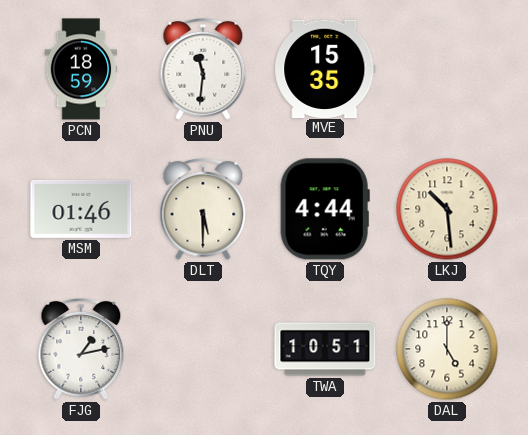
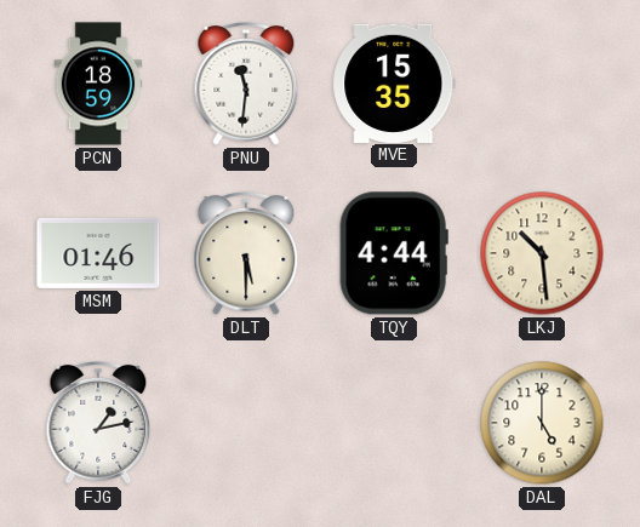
TWA: 10:51 -> none
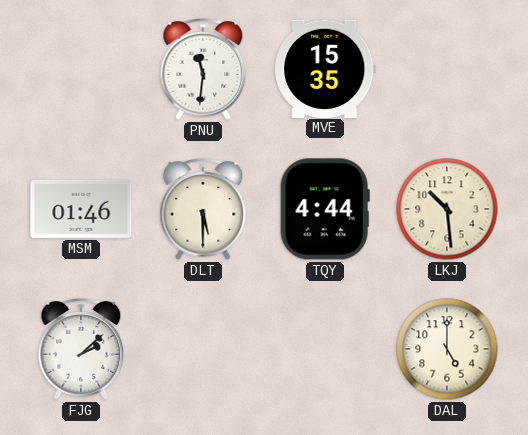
PCN: 18:59 -> none
FJG: 1:13 -> 2:08
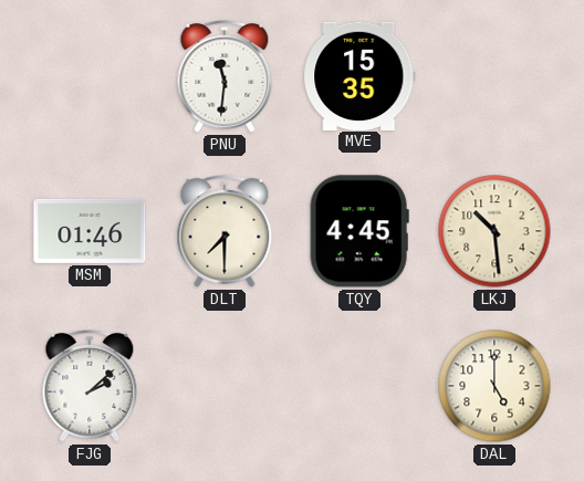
DLT: 5:30 -> 7:30
TQY: 4:44 -> 4:45
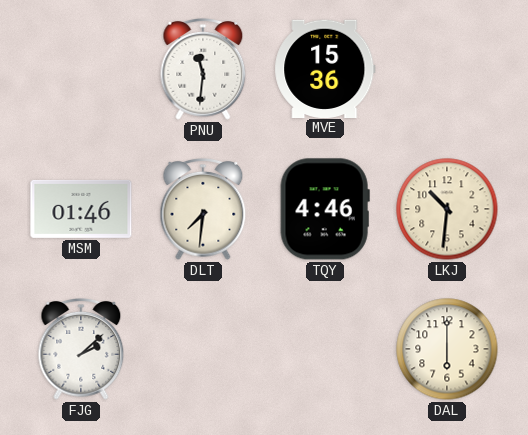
MVE: 15:35 -> 15:36
DLT: 7:30 -> 7:31
TQY: 4:45 -> 4:46
LKJ: 10:29 -> 10:31
DAL: 5:00 -> 6:00
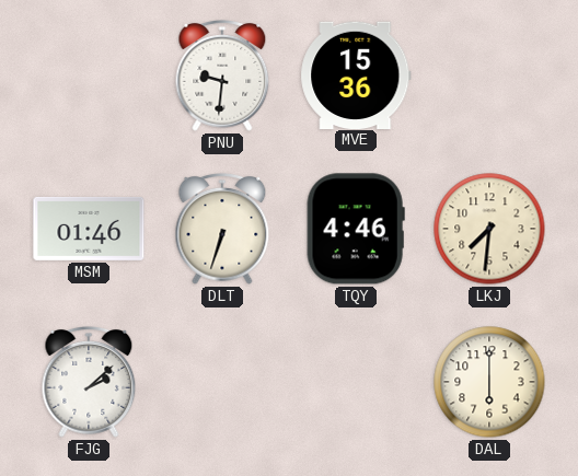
PNU: 11:31 -> 9:31
DLT: 7:31 -> 6:33
LKJ: 10:31 -> 7:31
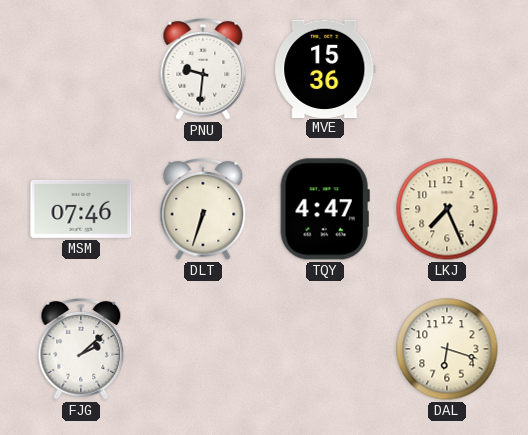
MSM: 01:46 -> 07:46
TQY: 4:46 -> 4:47
LKJ: 7:31 -> 7:26
DAL: 6:00 -> 6:18
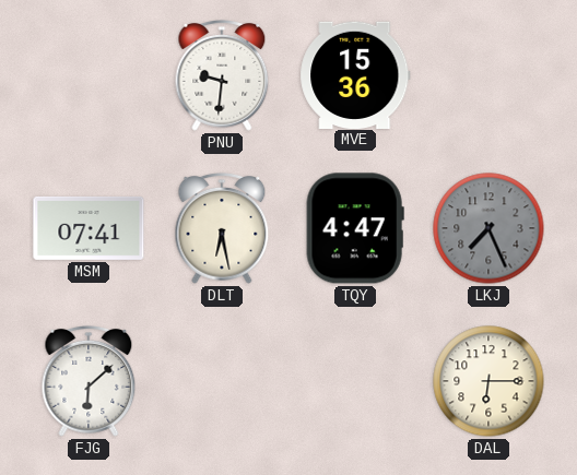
MSM: 07:46 -> 07:41
DLT: 6:33 -> 6:28
LKJ dial: cream -> grey
FJG: 2:08 -> 6:08
DAL: 6:18 -> 6:15
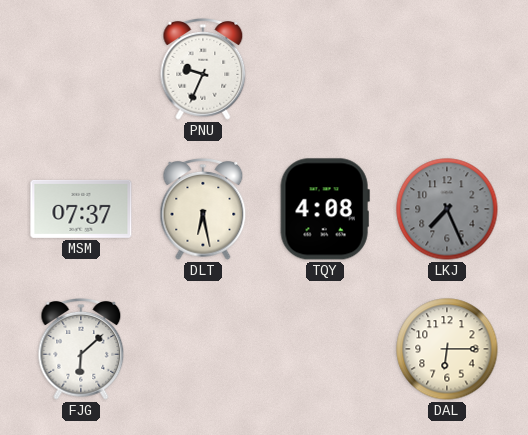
PNU: 9:31 -> 9:34
MVE: 15:36 -> none
MSM: 07:41 -> 07:37
TQY: 4:47 -> 4:08
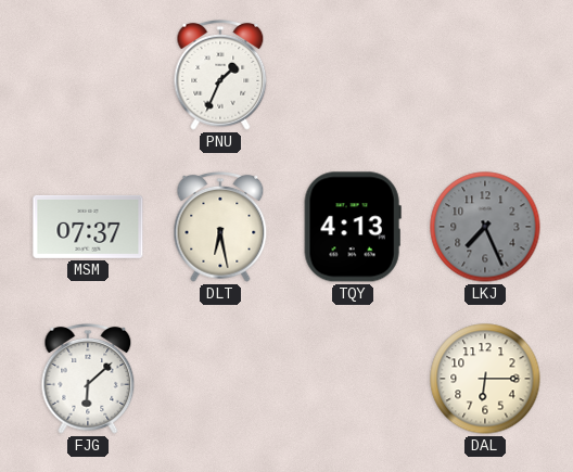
PNU: 9:34 -> 1:34
TQY: 4:08 -> 4:13
